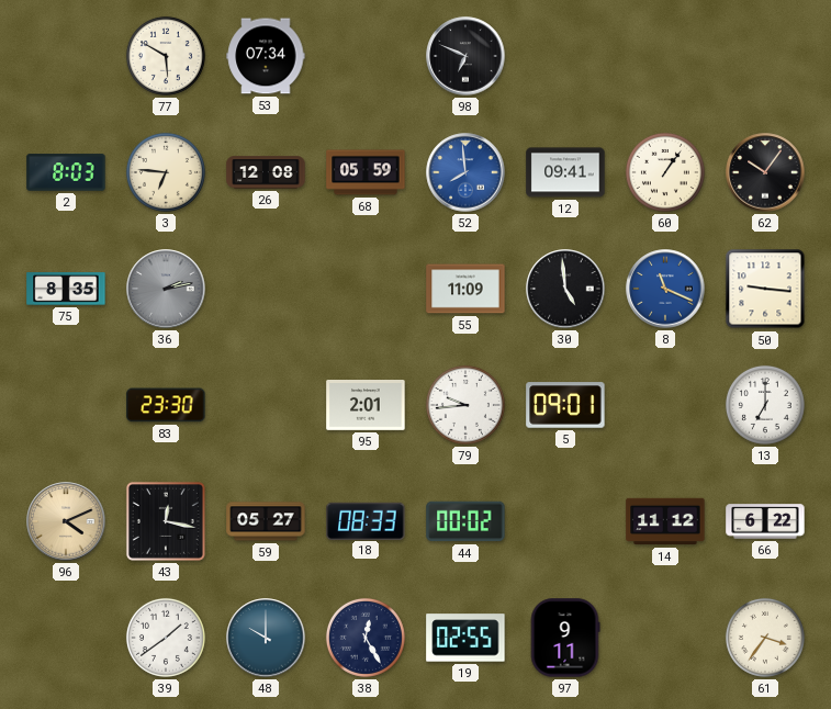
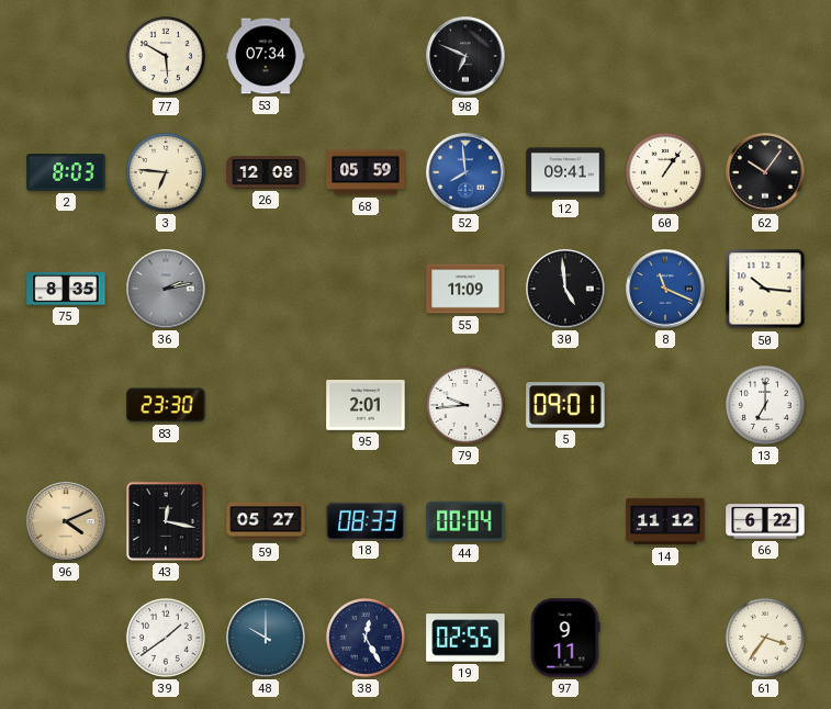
50: 9:16 -> 10:16
44: 00:02 -> 00:04
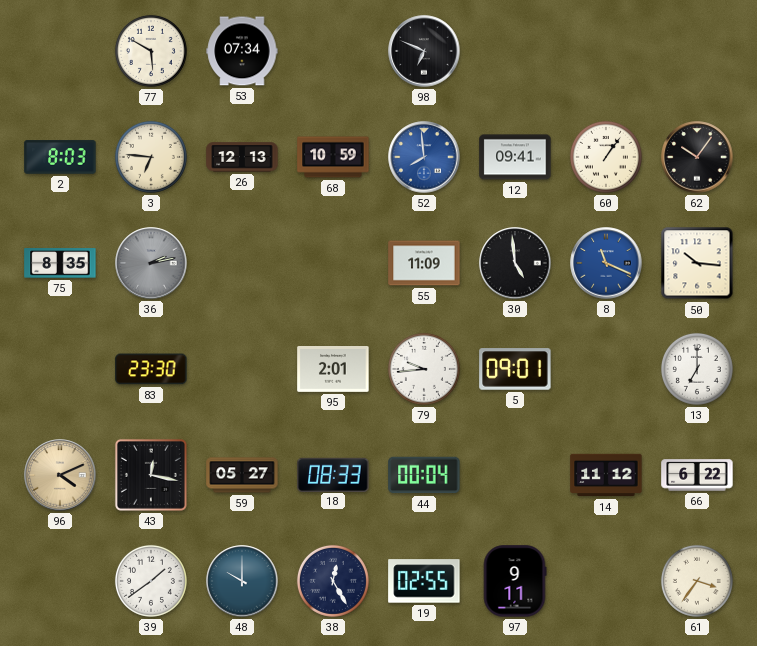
26: 12:08 -> 12:13
68: 05:59 -> 10:59
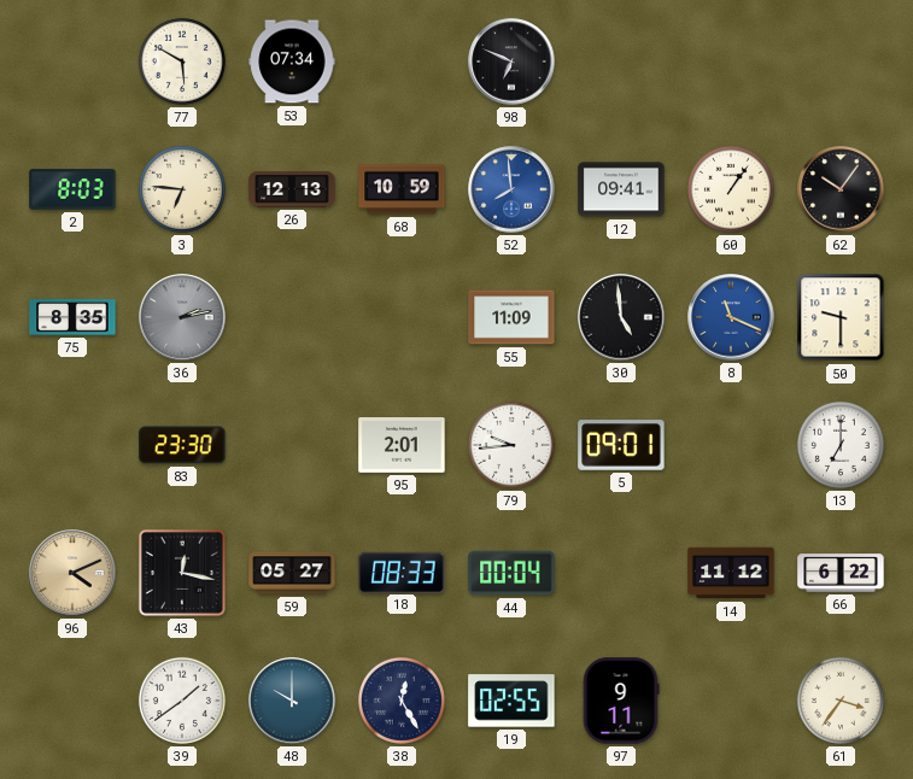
50: 10:16 -> 9:30
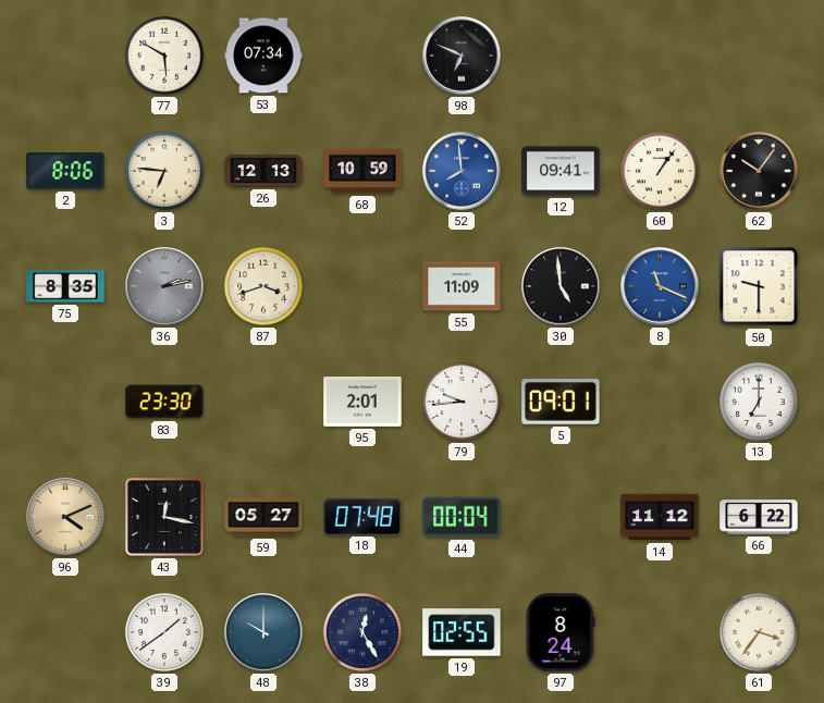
2: 8:03 -> 8:06
87: none -> 3:42
18: 08:33 -> 07:48
97: 9:11 -> 8:24
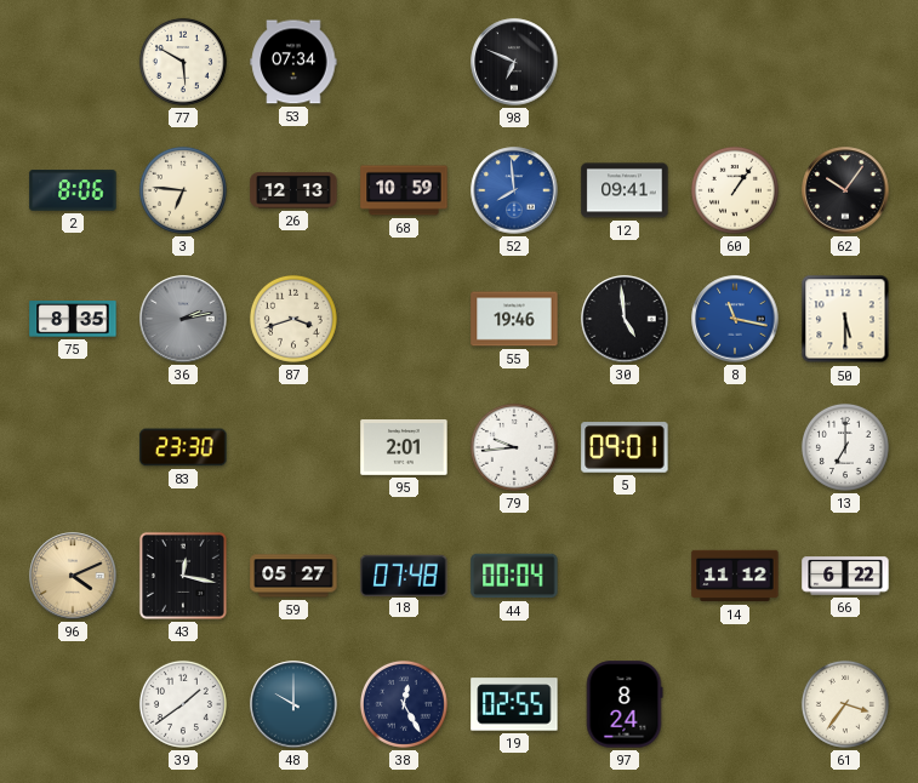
55: 11:09 -> 19:46
8: 11:19 -> 11:17
50: 9:30 -> 5:30
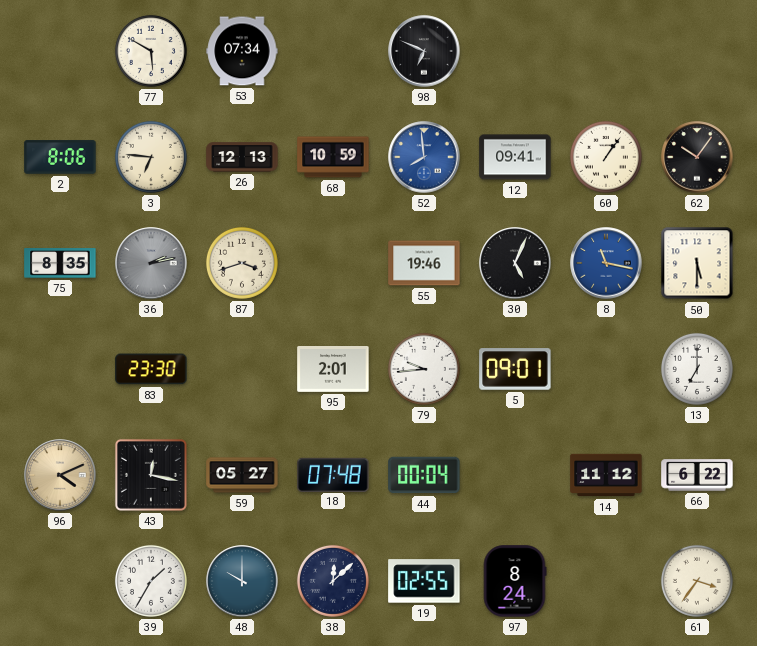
30: 4:59 -> 5:04
39: 1:39 -> 1:35
38: 12:25 -> 12:08
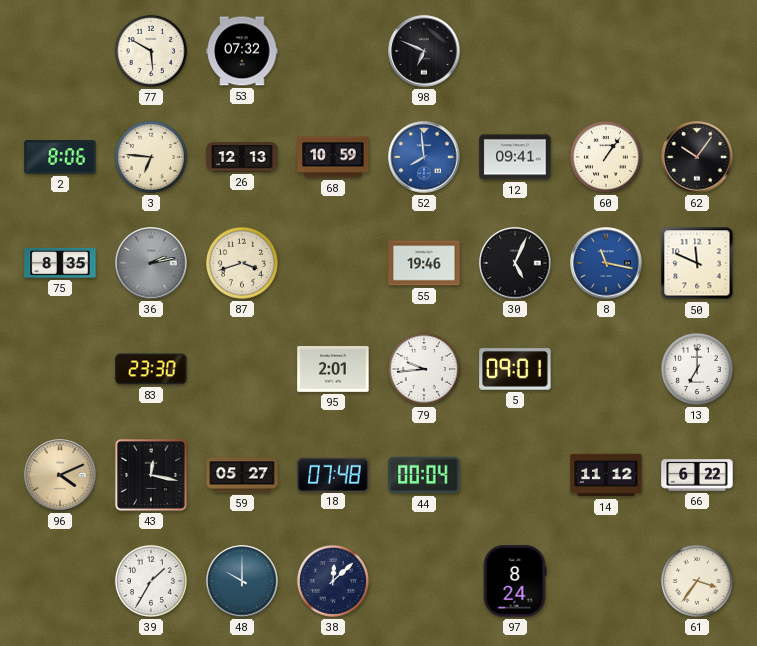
53: 07:34 -> 07:32
50: 5:30 -> 11:49
19: 02:55 -> none
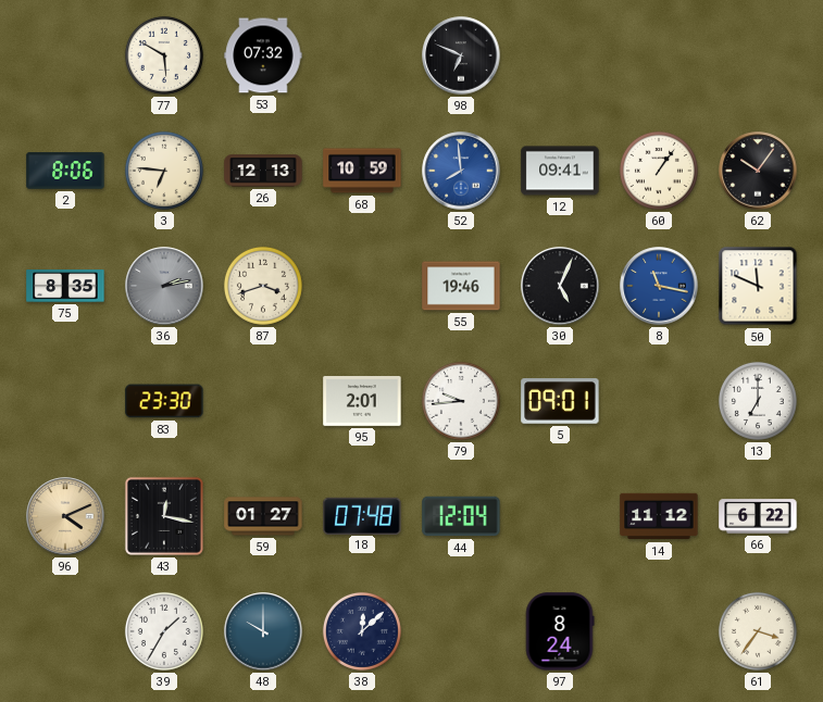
59: 05:27 -> 01:27
44: 00:04 -> 12:04
